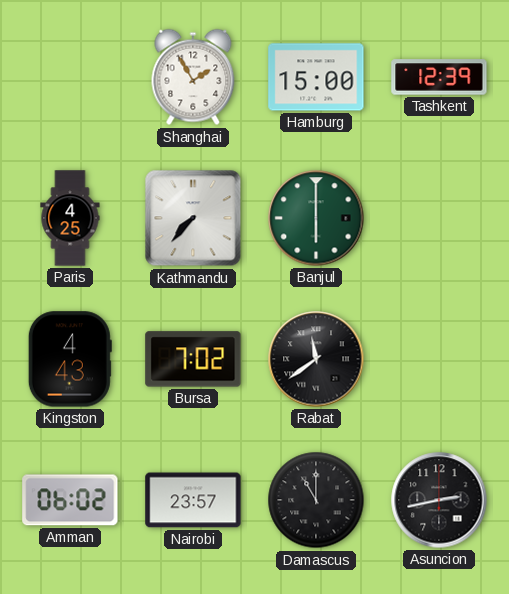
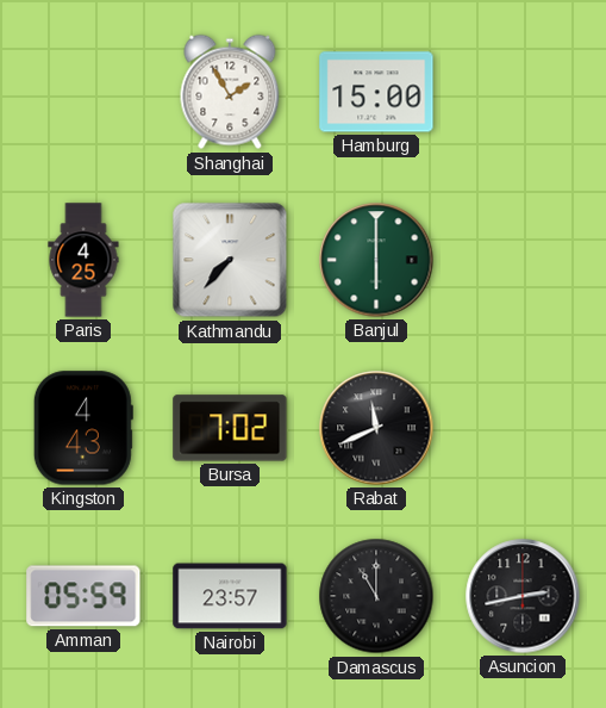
Tashkent: 12:39 -> none
Rabat: 11:39 -> 11:41
Amman: 06:02 -> 05:59
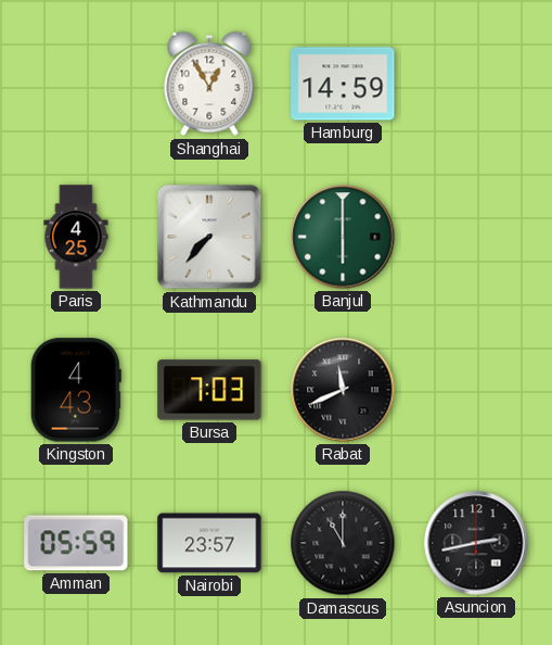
Shanghai: 1:55 -> 12:55
Hamburg: 15:00 -> 14:59
Bursa: 7:02 -> 7:03
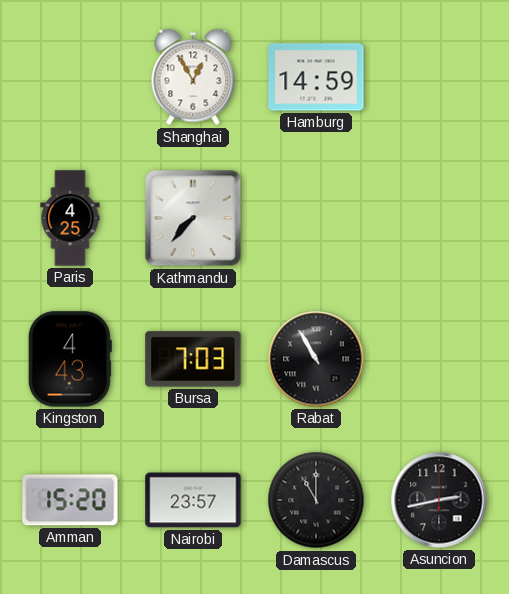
Banjul: 6:00 -> none
Rabat: 11:41 -> 10:55
Amman: 05:59 -> 15:20
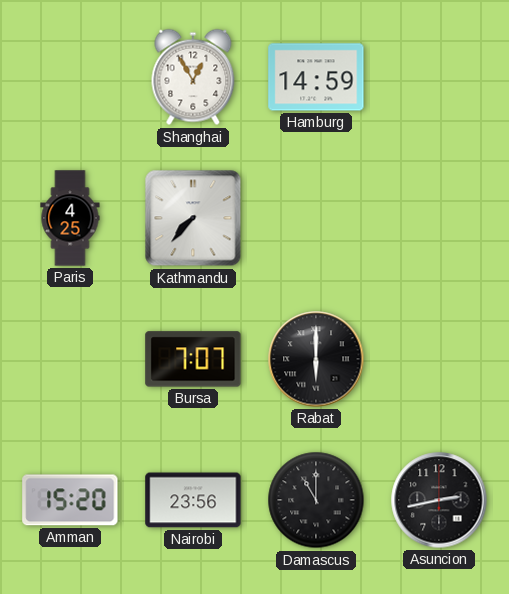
Kingston: 4:43 -> none
Bursa: 7:03 -> 7:07
Rabat: 10:55 -> 6:00
Nairobi: 23:57 -> 23:56
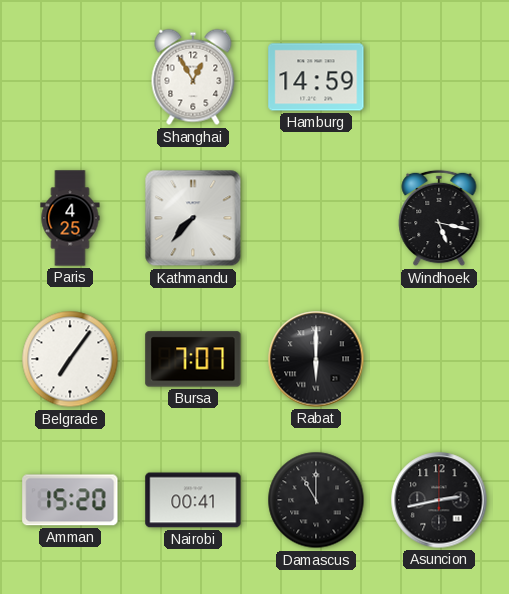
Windhoek: none -> 5:17
Belgrade: none -> 7:06
Nairobi: 23:56 -> 00:41
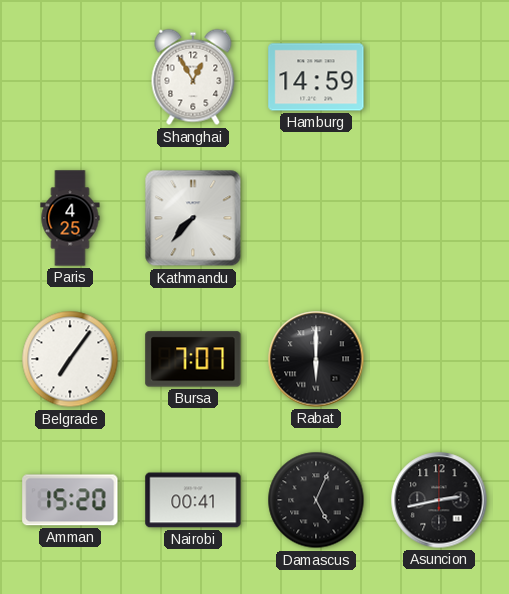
Windhoek: 5:17 -> none
Damascus: 11:00 -> 5:04
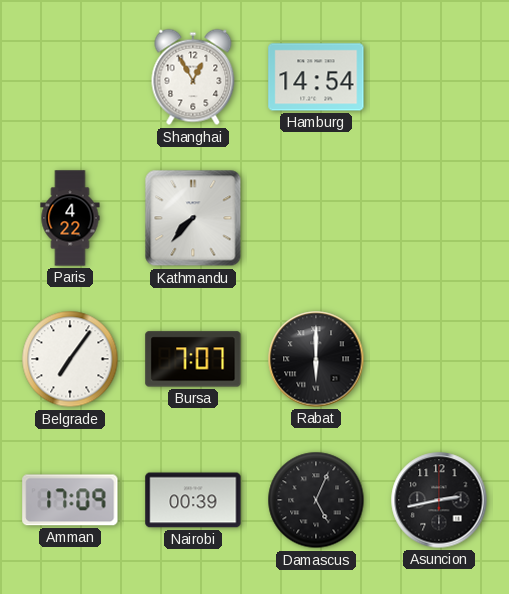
Hamburg: 14:59 -> 14:54
Paris: 4:25 -> 4:22
Amman: 15:20 -> 17:09
Nairobi: 00:41 -> 00:39
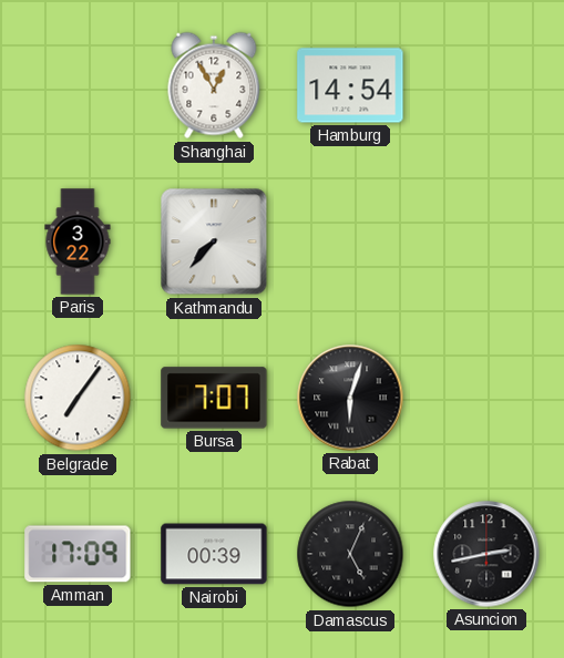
Paris: 4:22 -> 3:22
Rabat: 6:00 -> 6:03
